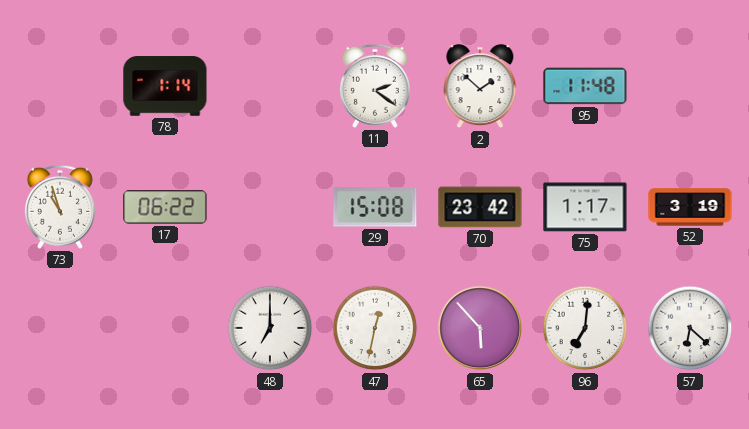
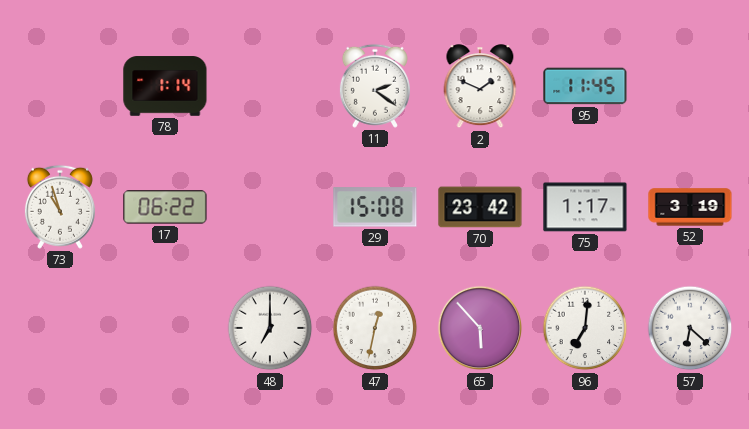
2: 1:52 -> 1:49
95: 11:48 -> 11:45
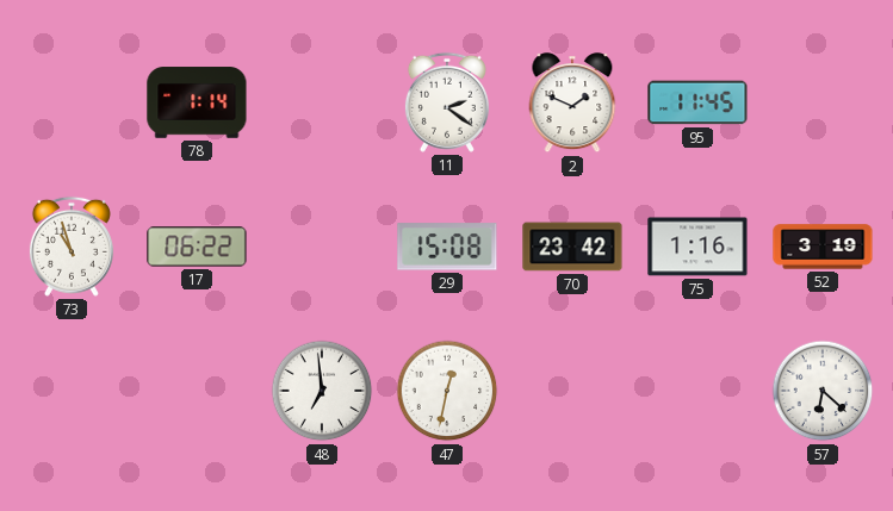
75: 1:17 -> 1:16
48: 7:00 -> 6:59
65: 5:53 -> none
96: 7:01 -> none
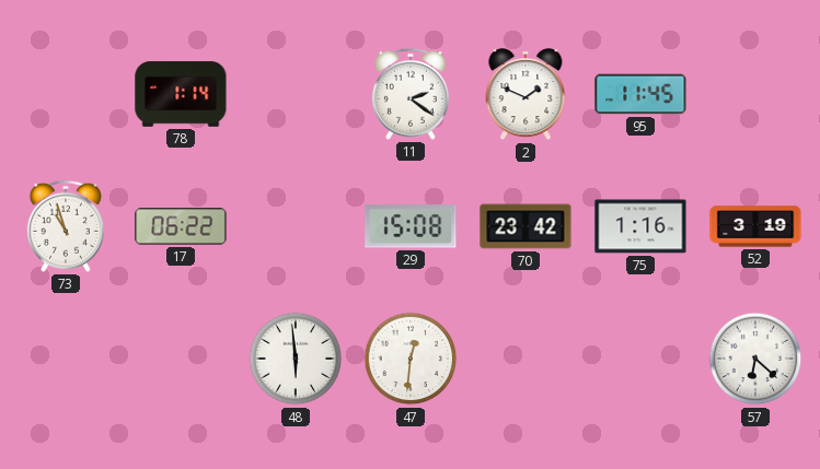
48: 6:59 -> 5:59
47: 12:32 -> 12:31
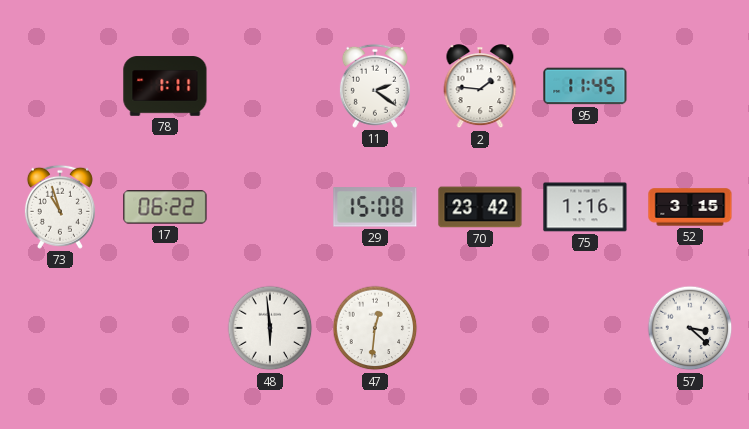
78: 1:14 -> 1:11
2: 1:49 -> 1:46
52: 3:19 -> 3:15
57: 6:22 -> 3:22
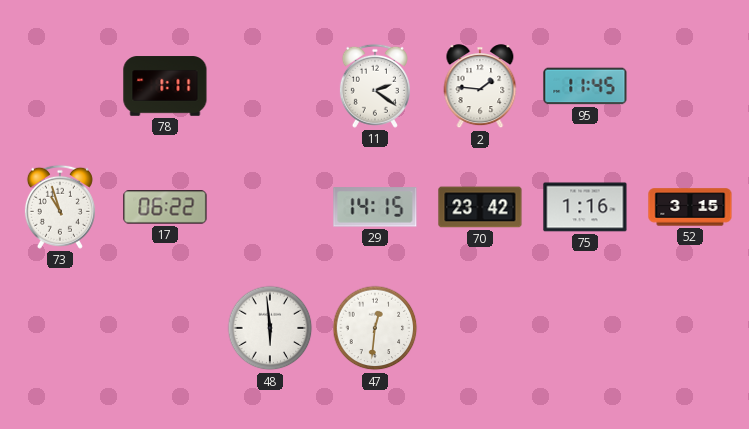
29: 15:08 -> 14:15
57: 3:22 -> none
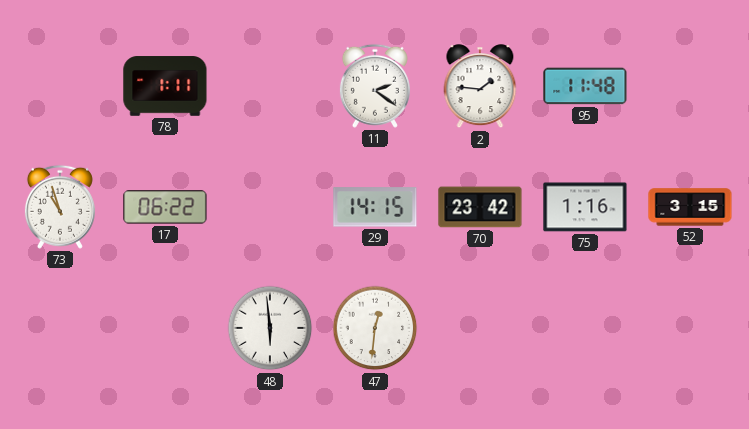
95: 11:45 -> 11:48
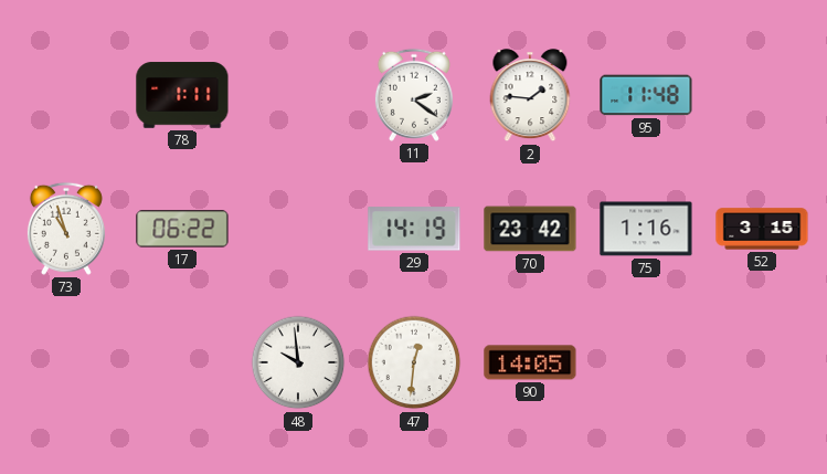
29: 14:15 -> 14:19
48: 5:59 -> 9:59
90: none -> 14:05
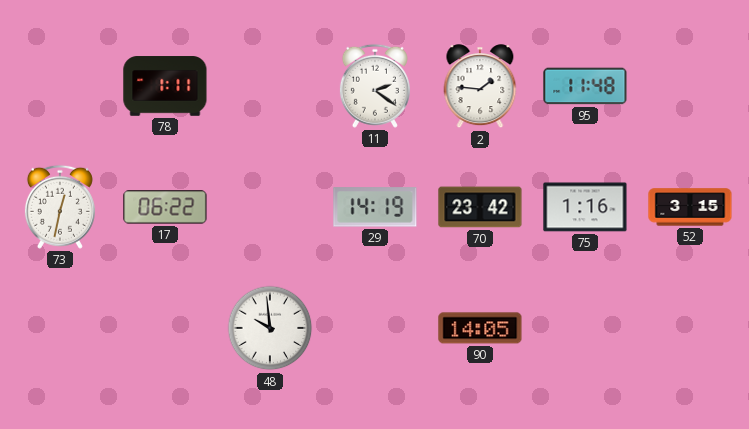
73: 10:57 -> 12:32
47: 12:31 -> none
